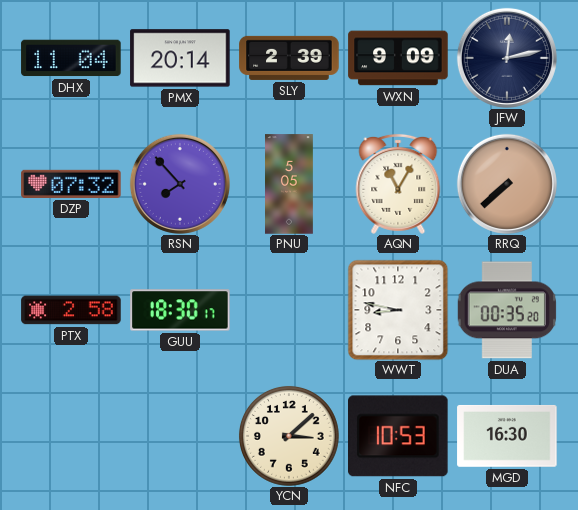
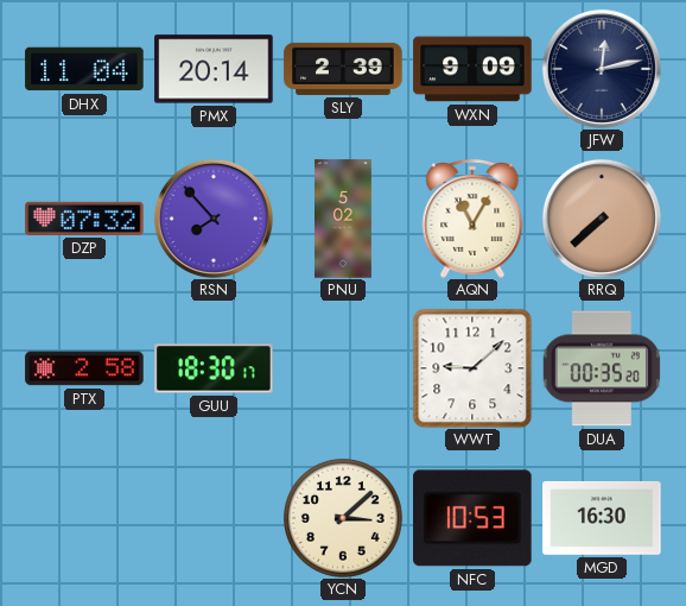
PNU: 5:05 -> 5:02
WWT: 8:47 -> 9:08
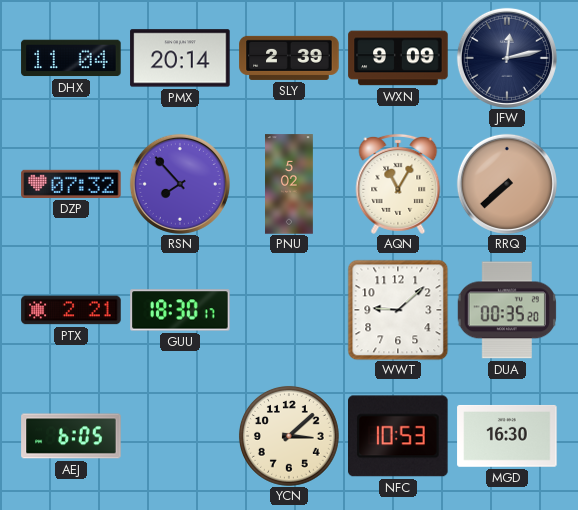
PTX: 2:58 -> 2:21
AEJ: none -> 6:05
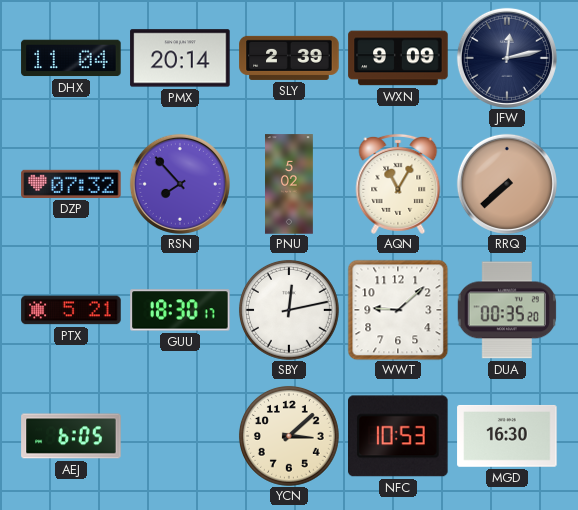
PTX: 2:21 -> 5:21
SBY: none -> 12:13
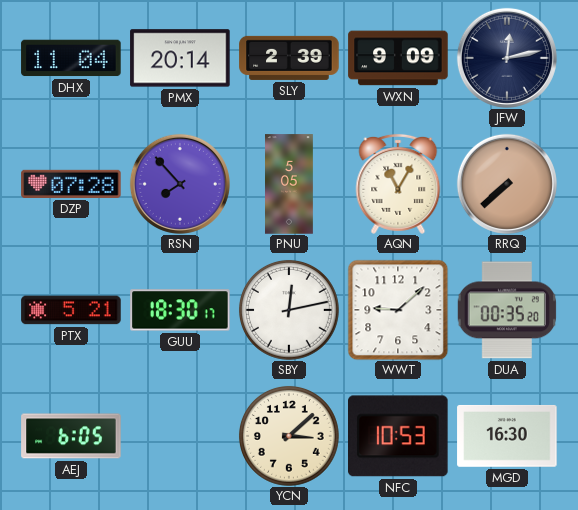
DZP: 07:32 -> 07:28
PNU: 5:02 -> 5:05
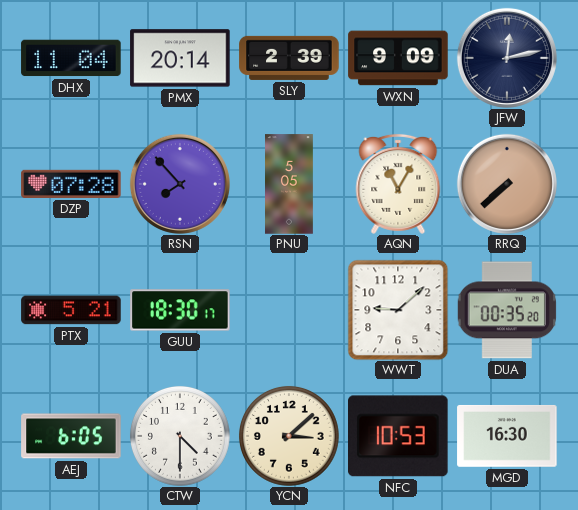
SBY: 12:13 -> none
CTW: none -> 4:30
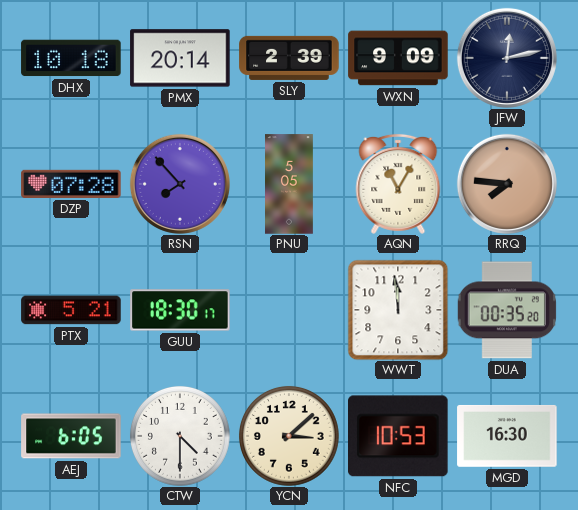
DHX: 11:04 -> 10:18
RRQ: 7:38 -> 7:46
WWT: 9:08 -> 11:59
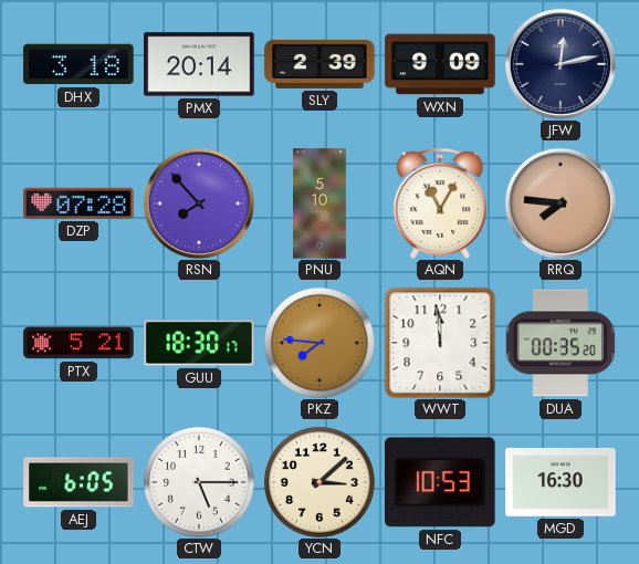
DHX: 10:18 -> 3:18
PNU: 5:05 -> 5:10
PKZ: none -> 7:46
CTW: 4:30 -> 5:15
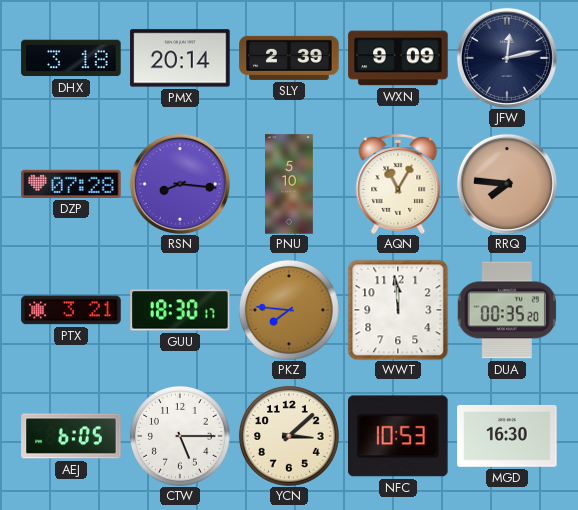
RSN: 7:53 -> 8:16
PTX: 5:21 -> 3:21
